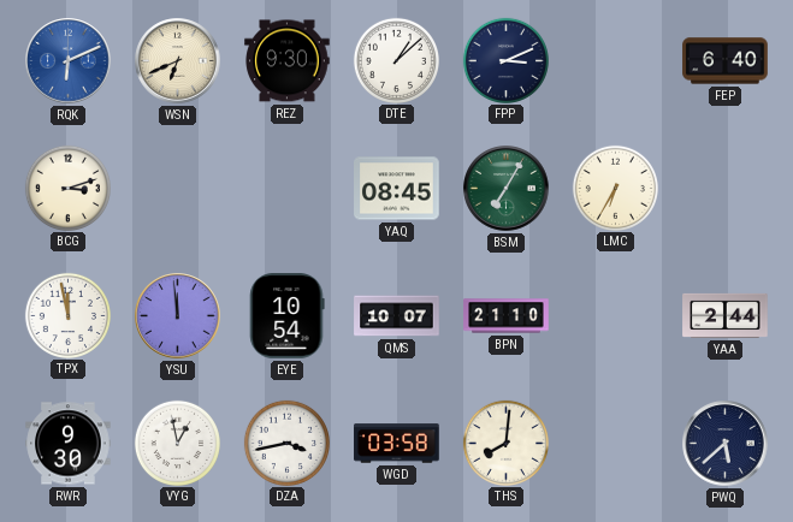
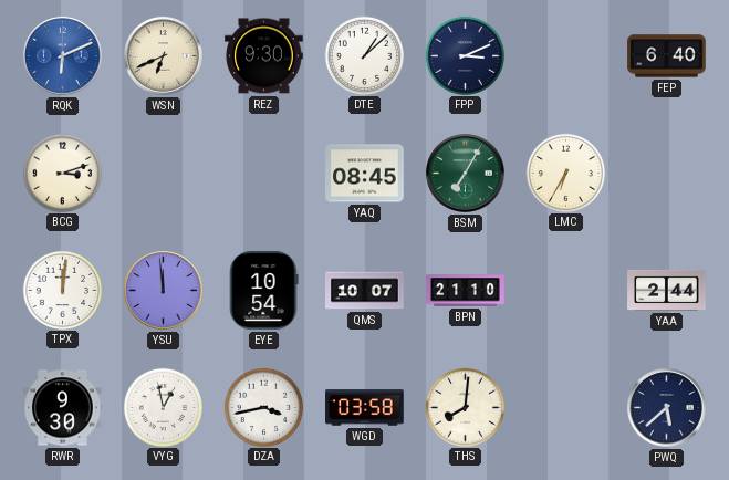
TPX: 11:58 -> 12:01
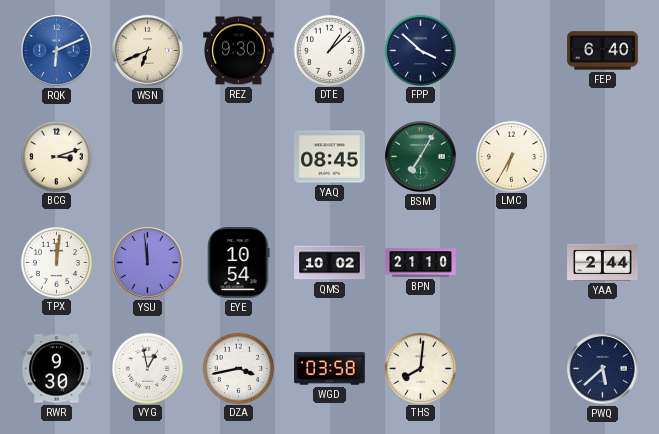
FPP: 3:11 -> 3:52
QMS: 10:07 -> 10:02
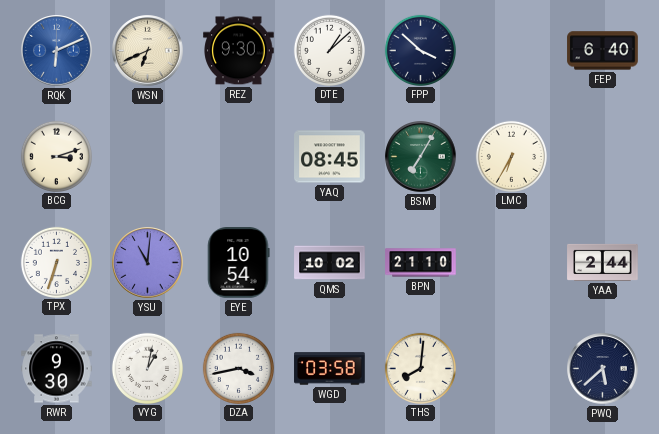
TPX: 12:01 -> 6:33
YSU: 11:59 -> 11:01
VYG: 12:58 -> 1:02
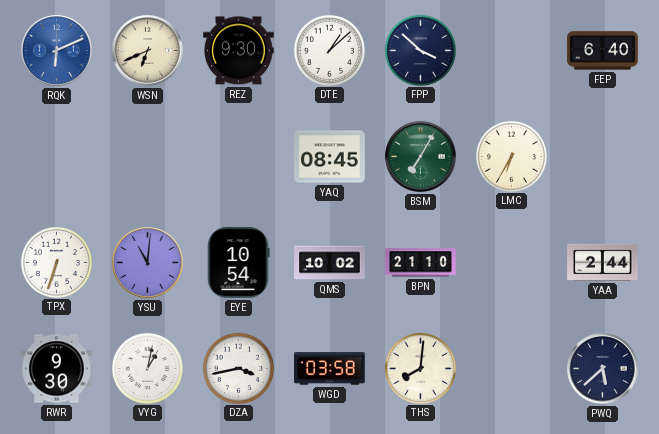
BCG: 3:12 -> none
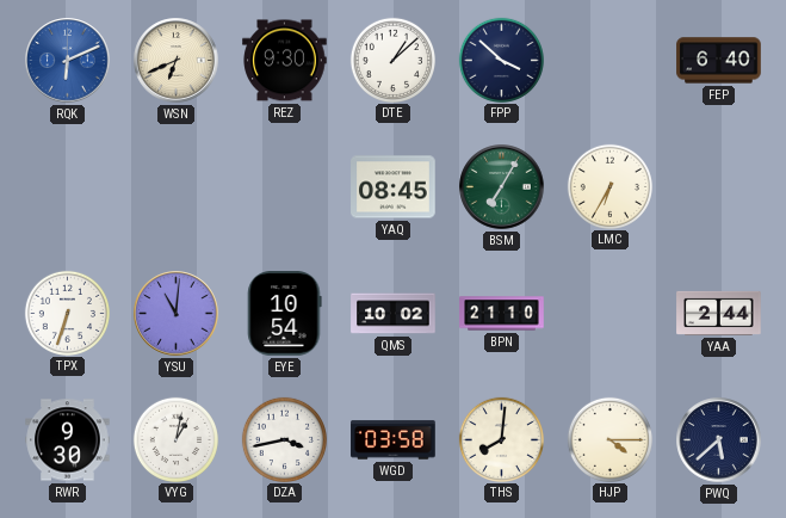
HJP: none -> 4:15
